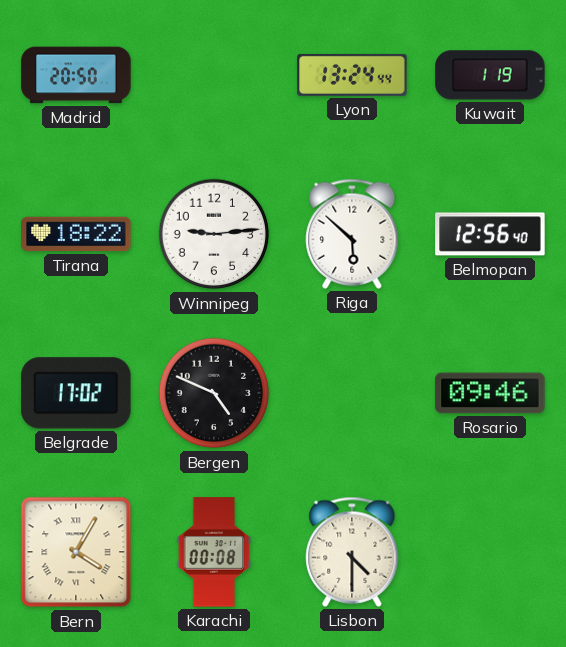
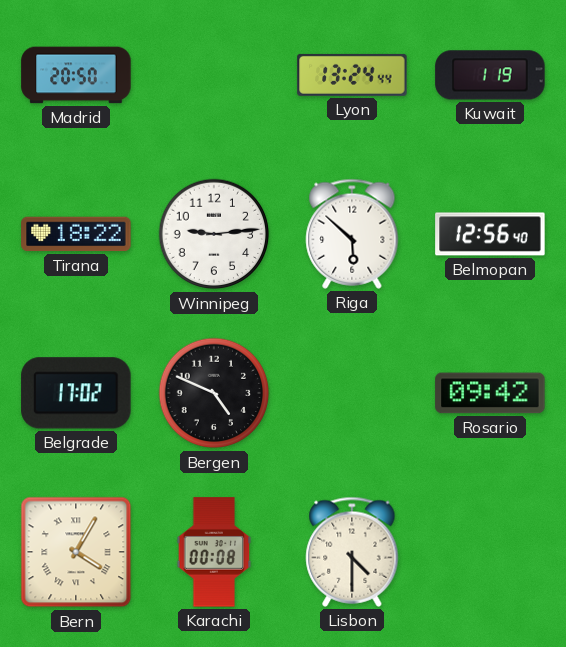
Rosario: 09:46 -> 09:42
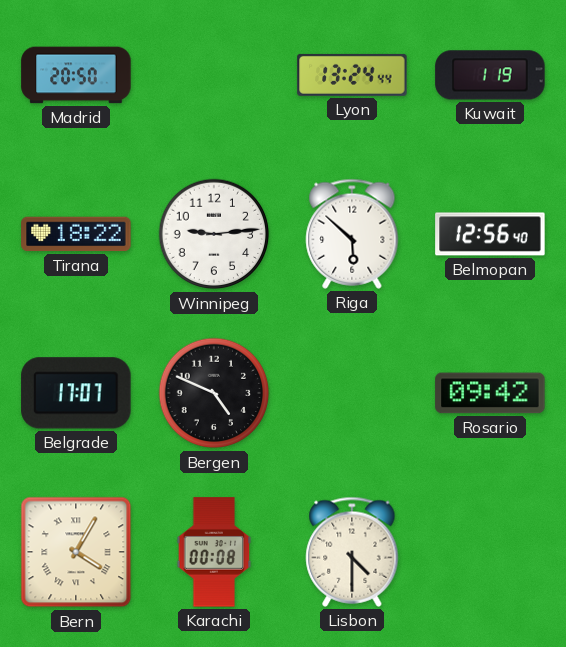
Belgrade: 17:02 -> 17:07
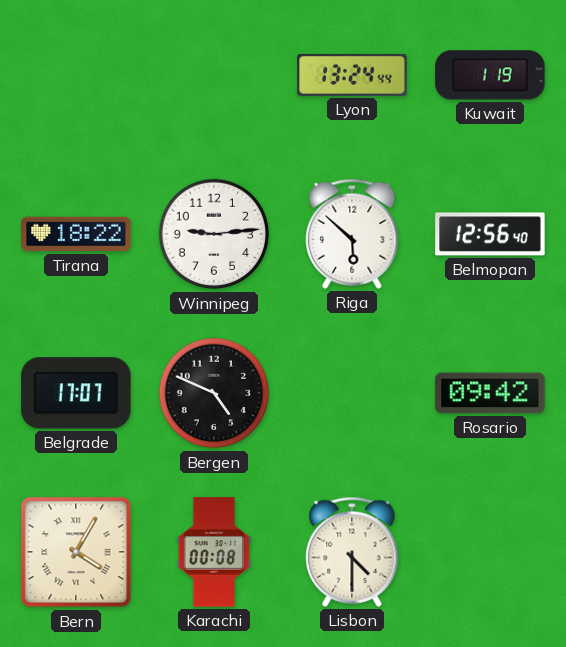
Madrid: 20:50 -> none
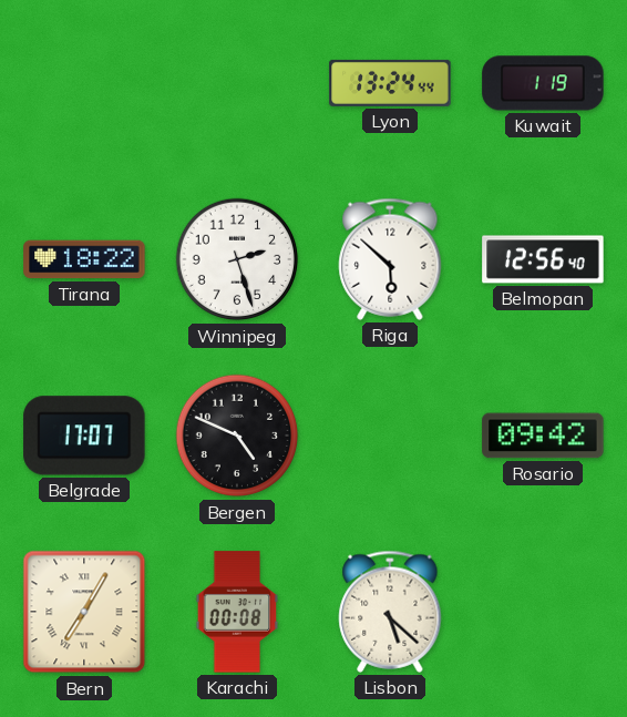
Winnipeg: 9:14 -> 2:27
Bern: 4:05 -> 7:05
Lisbon: 4:30 -> 5:22
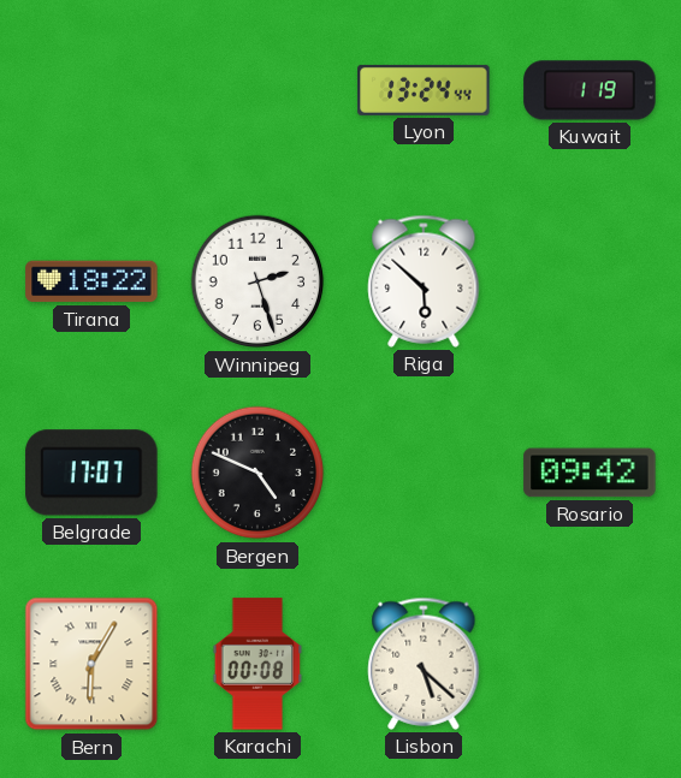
Belmopan: 12:56 -> none
Bern: 7:05 -> 6:05
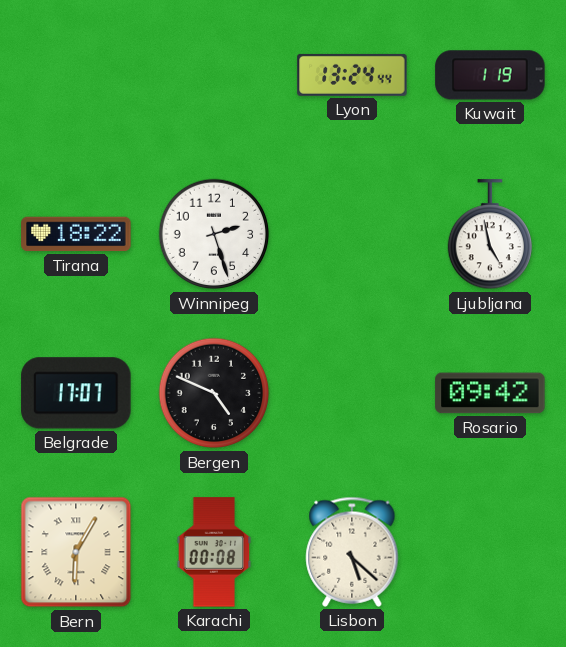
Riga: 5:52 -> none
Ljubljana: none -> 4:58
